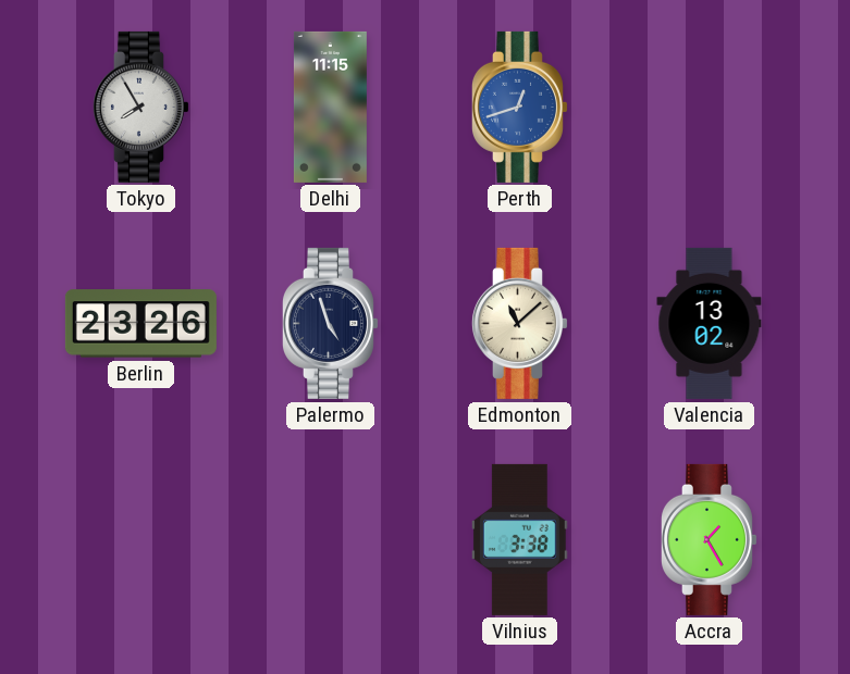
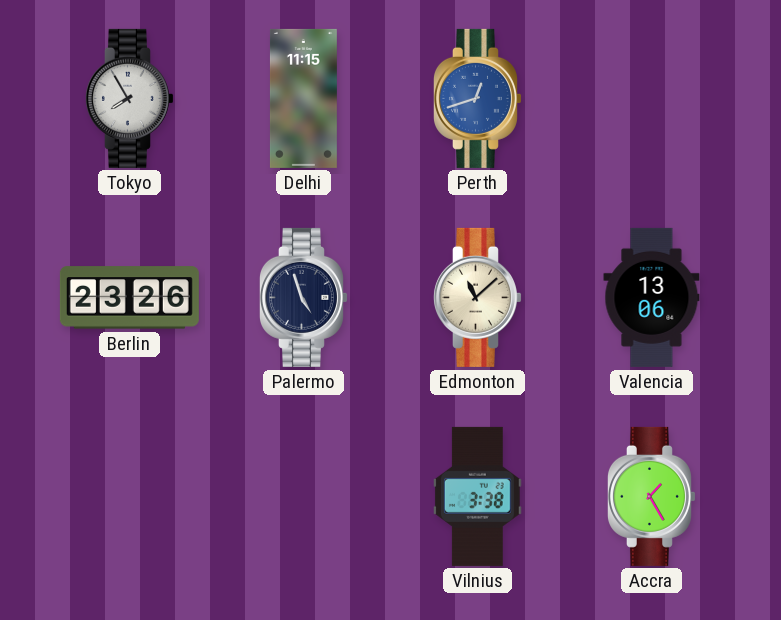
Valencia: 13:02 -> 13:06
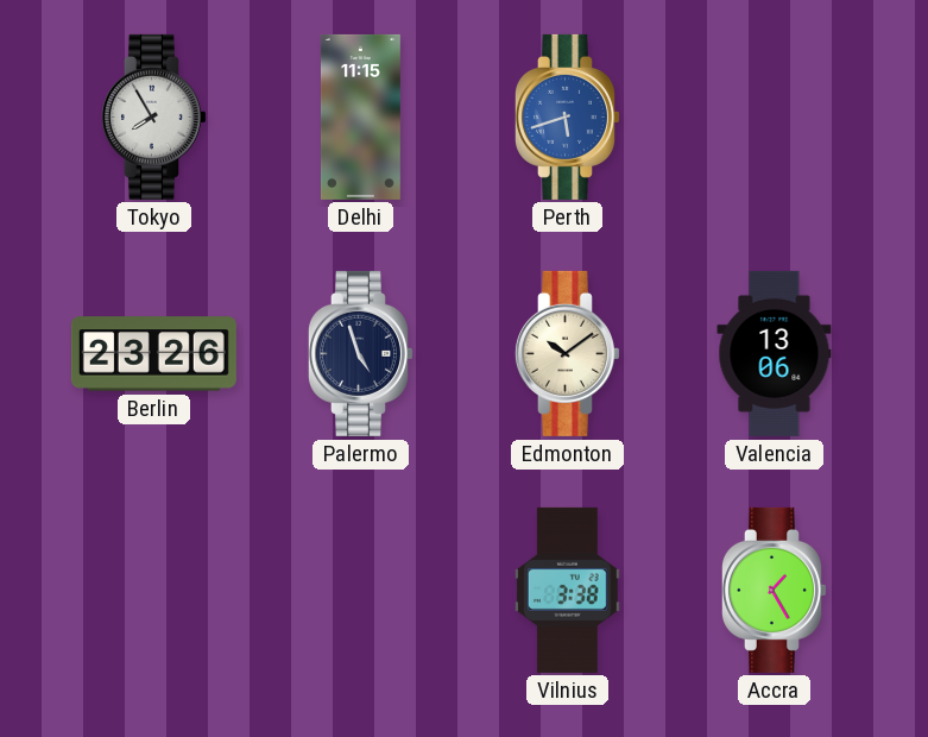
Perth: 12:42 -> 5:42
Edmonton: 11:08 -> 10:09
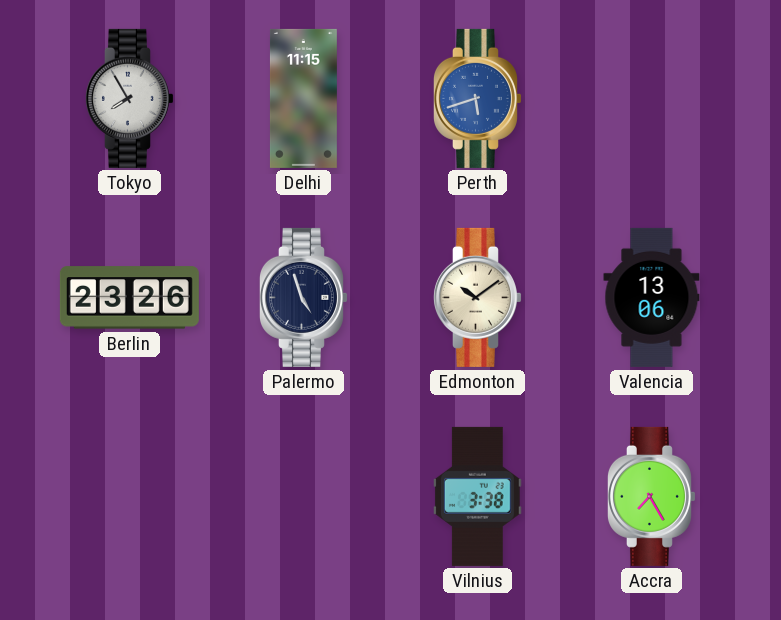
Accra: 1:25 -> 7:25
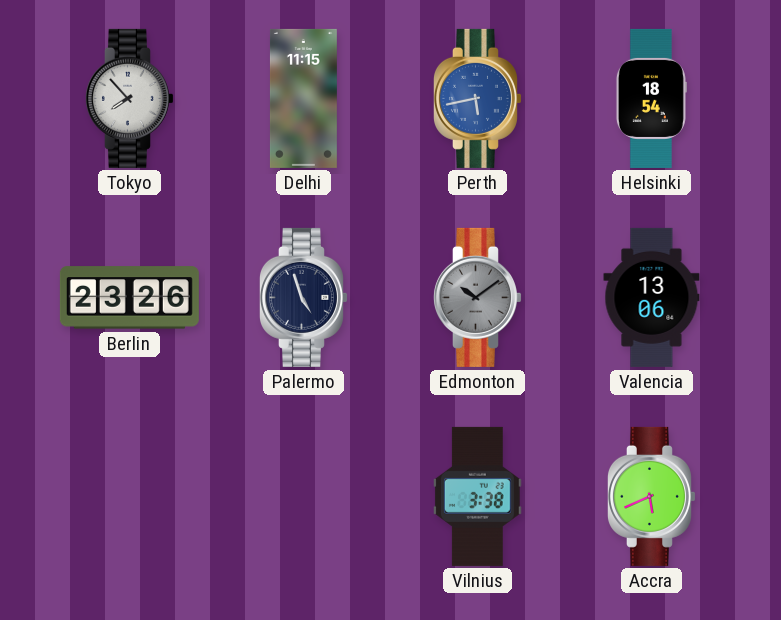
Tokyo: 7:55 -> 7:53
Perth: 5:42 -> 5:43
Helsinki: none -> 18:54
Edmonton dial: cream -> grey
Accra: 7:25 -> 5:41
